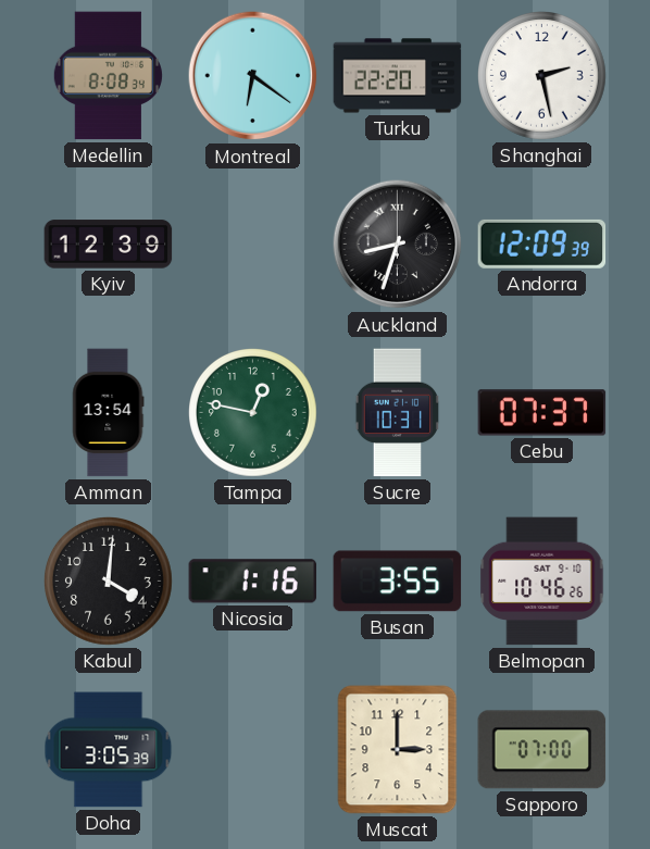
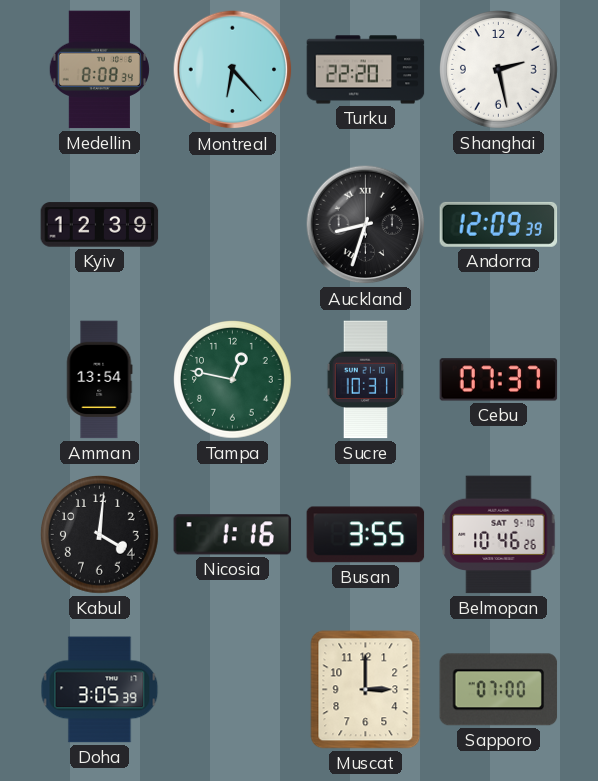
Montreal: 6:21 -> 6:23
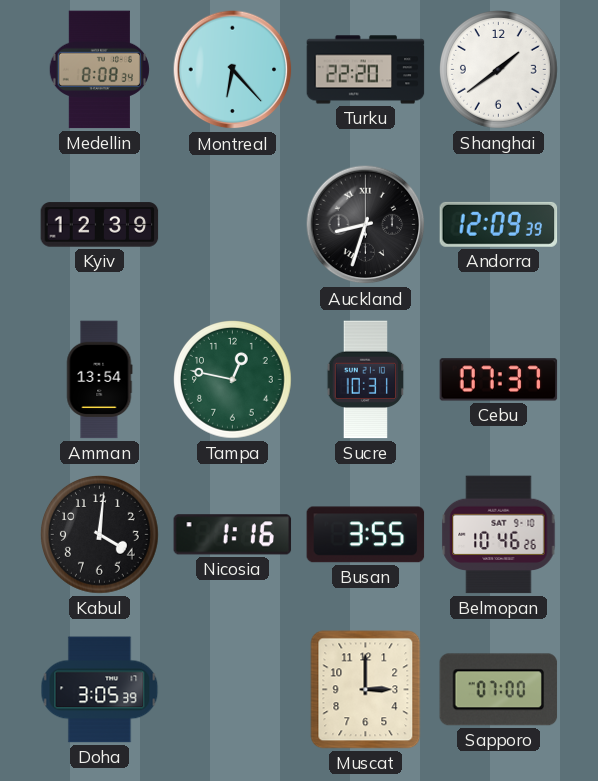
Shanghai: 2:28 -> 1:39
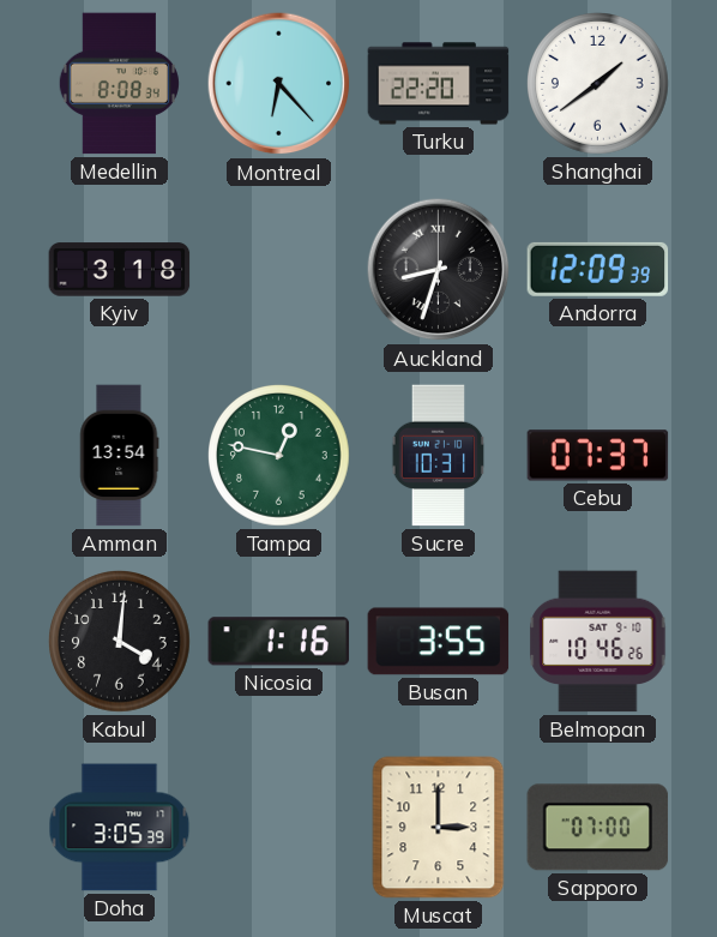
Kyiv: 12:39 -> 3:18
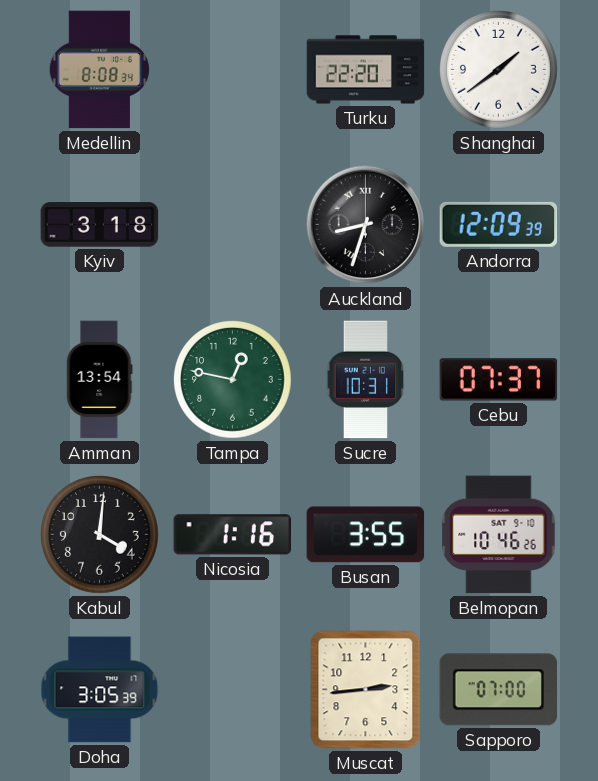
Montreal: 6:23 -> none
Muscat: 3:00 -> 2:44
